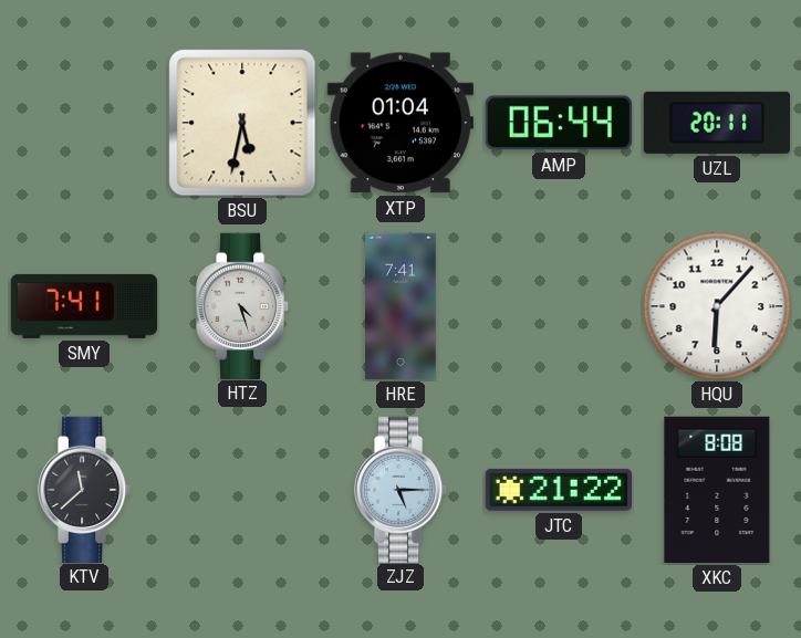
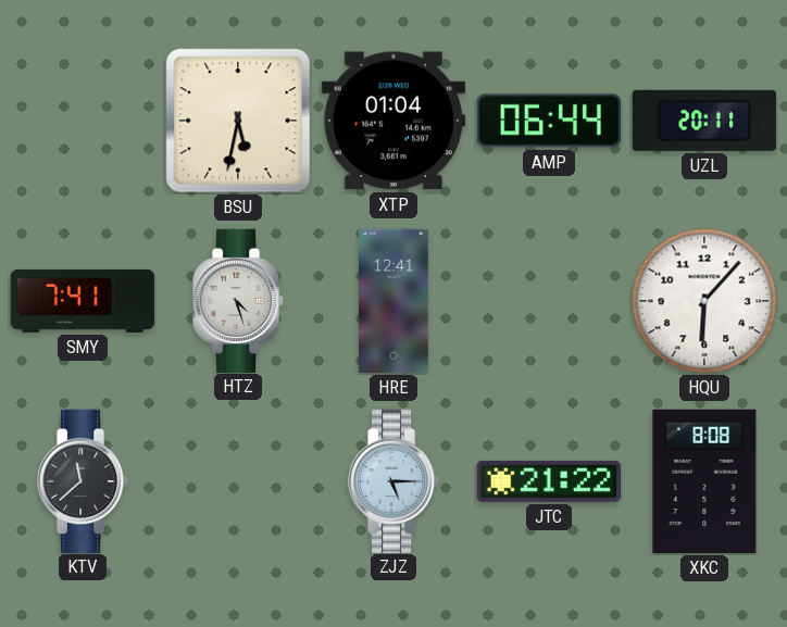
HRE: 7:41 -> 12:41
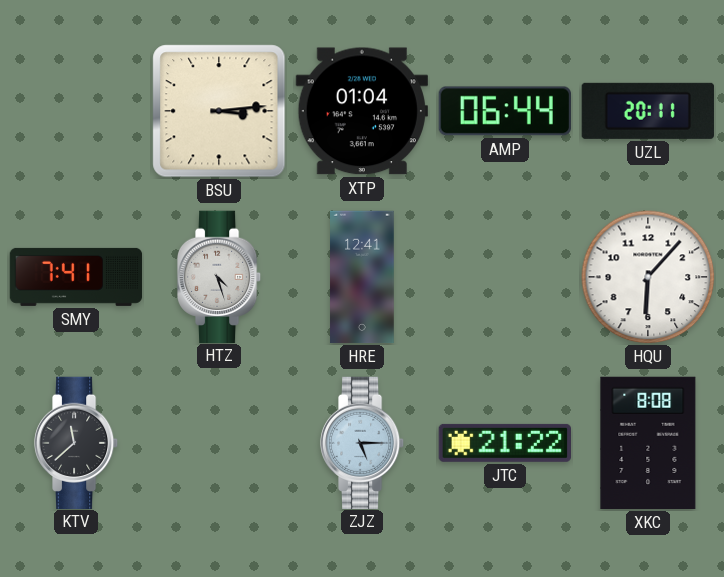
BSU: 5:32 -> 3:14
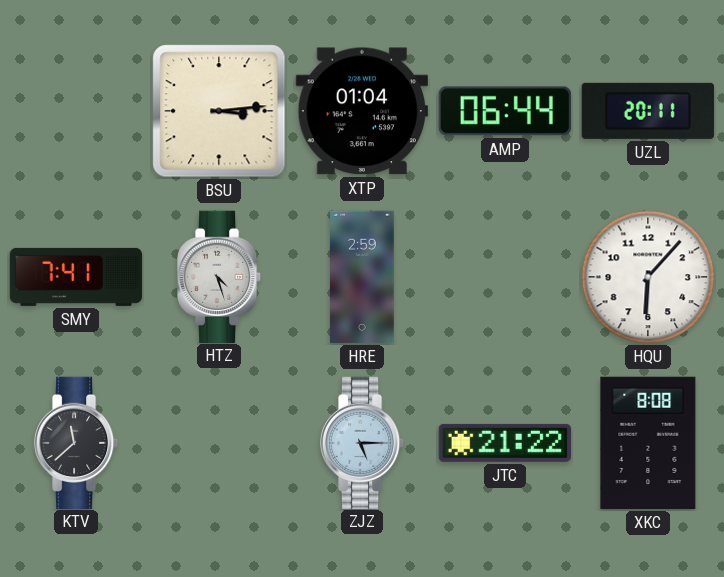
HRE: 12:41 -> 2:59
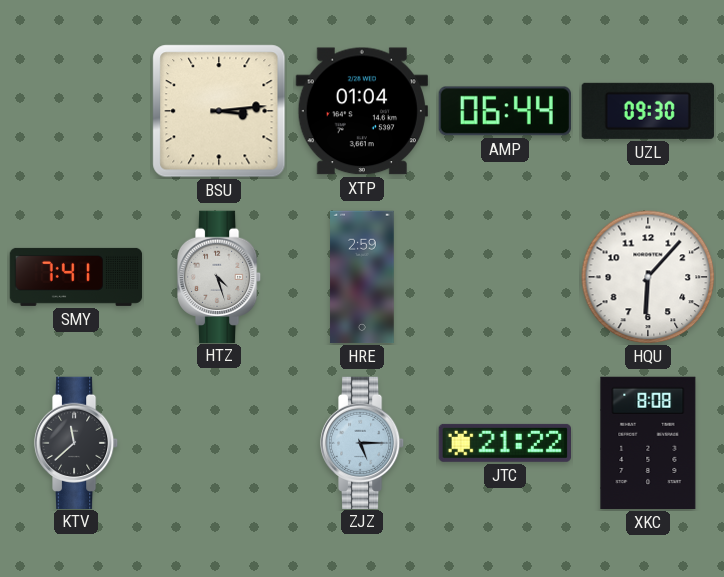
UZL: 20:11 -> 09:30
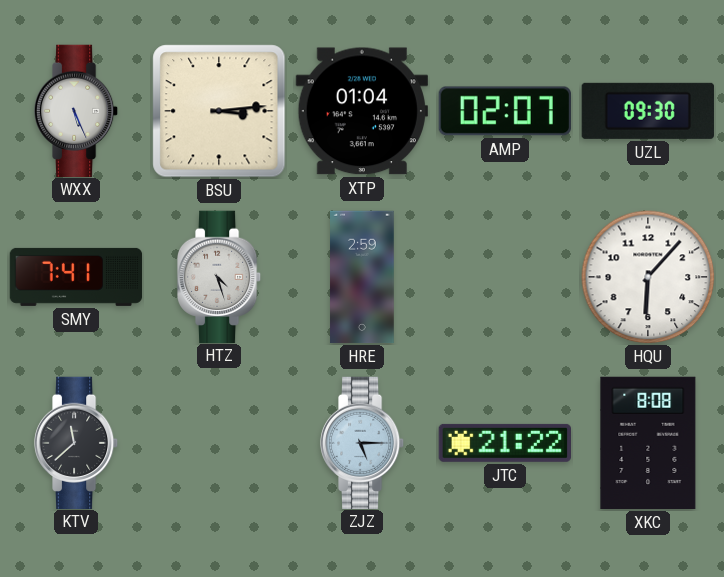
WXX: none -> 5:26
AMP: 06:44 -> 02:07
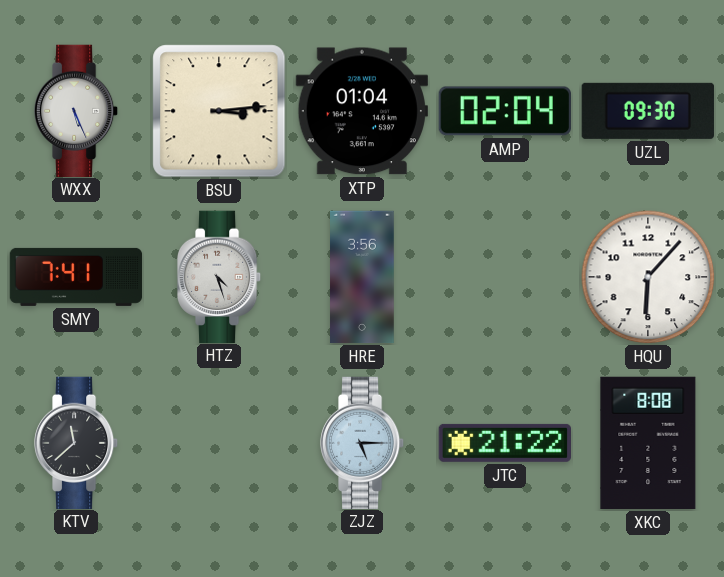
AMP: 02:07 -> 02:04
HRE: 2:59 -> 3:56
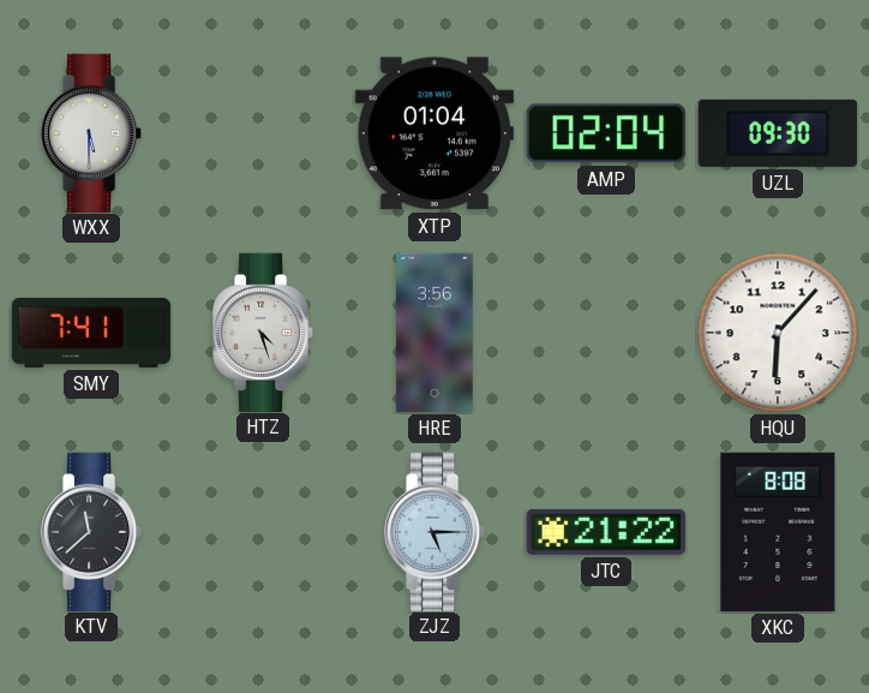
WXX: 5:26 -> 5:30
BSU: 3:14 -> none
